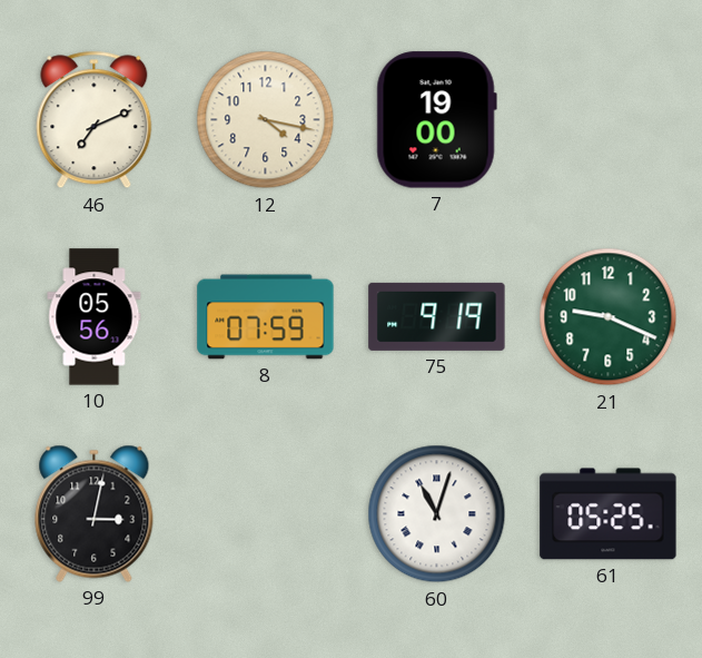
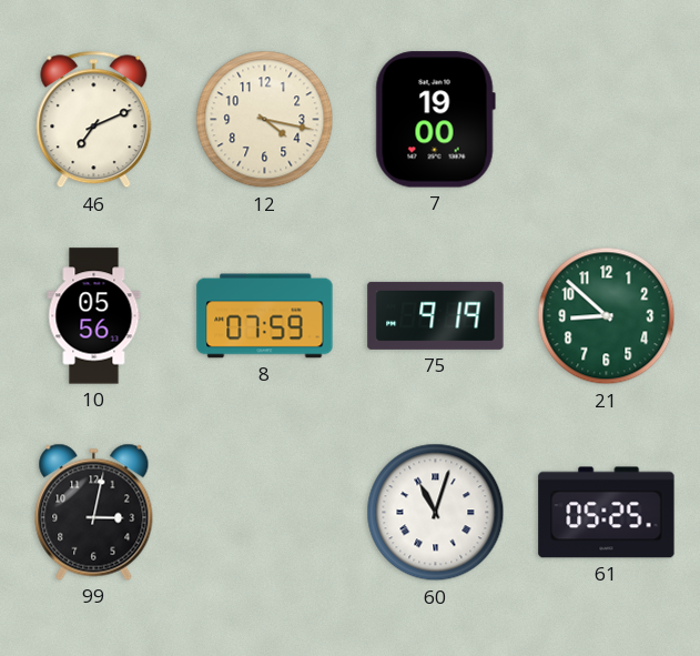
21: 9:19 -> 8:52
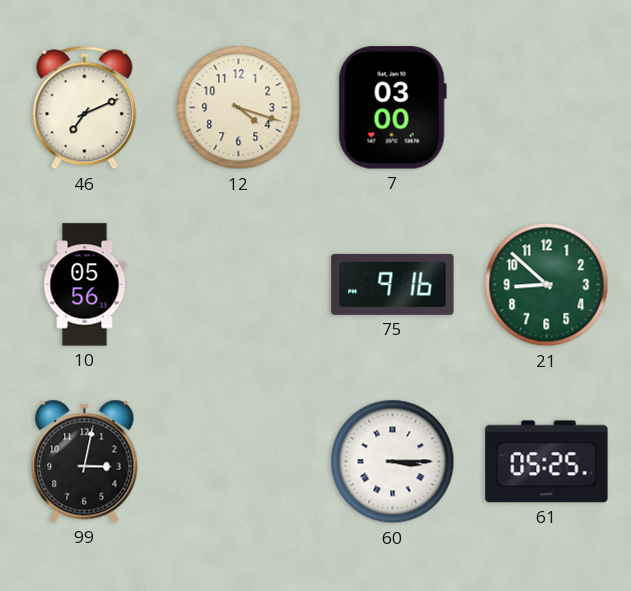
12: 4:17 -> 4:18
7: 19:00 -> 03:00
8: 07:59 -> none
75: 9:19 -> 9:16
60: 11:03 -> 3:15
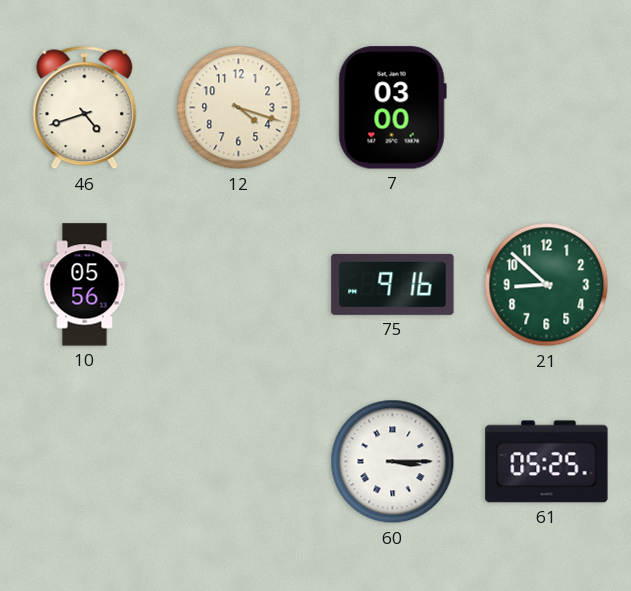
46: 7:11 -> 4:42
99: 3:02 -> none
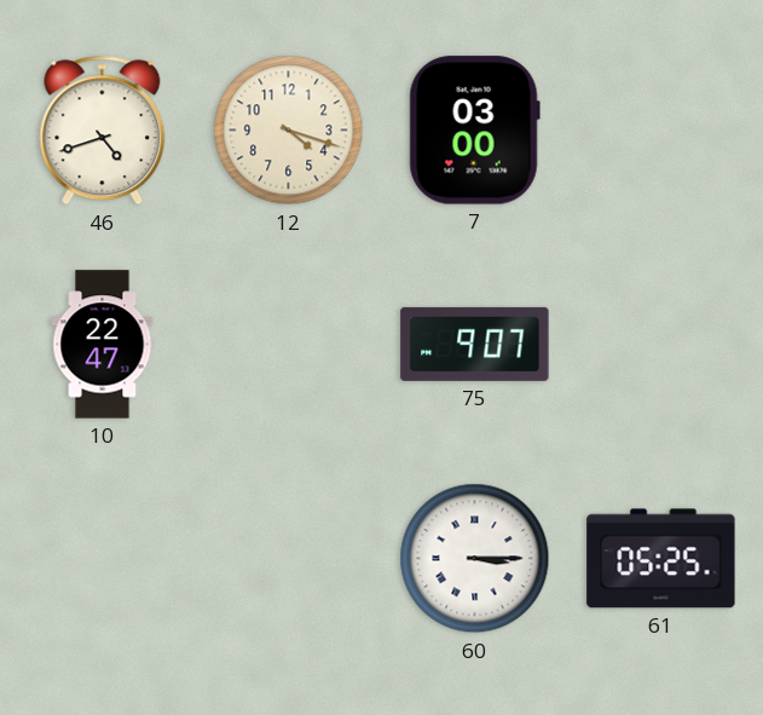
10: 05:56 -> 22:47
75: 9:16 -> 9:07
21: 8:52 -> none
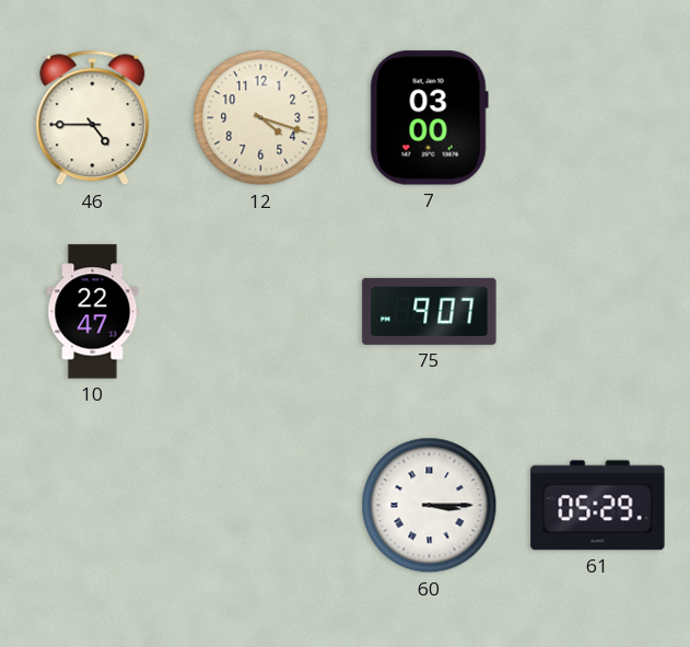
46: 4:42 -> 4:45
61: 05:25 -> 05:29
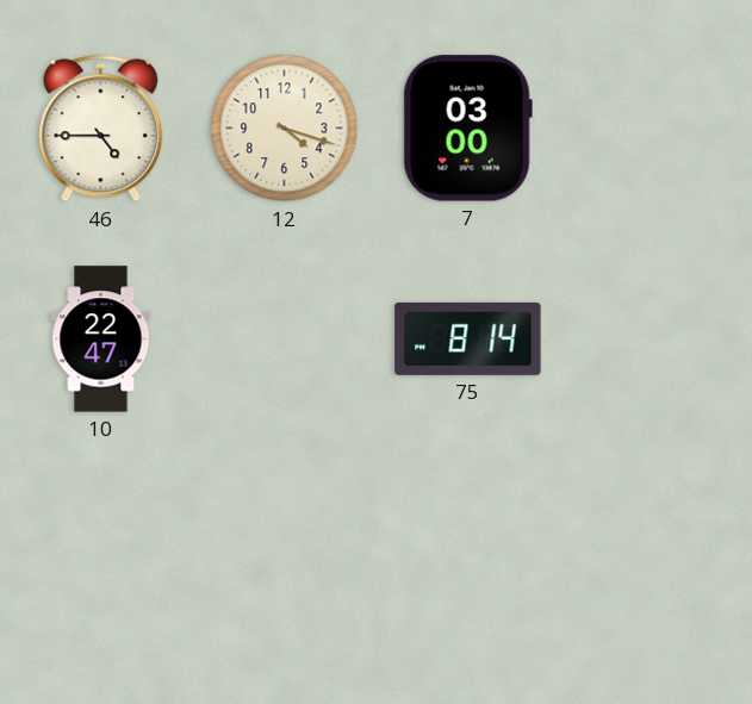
75: 9:07 -> 8:14
60: 3:15 -> none
61: 05:29 -> none
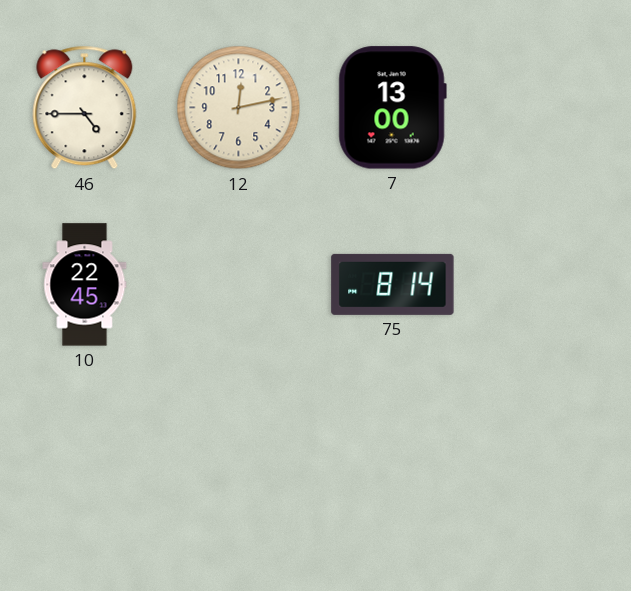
12: 4:18 -> 12:13
7: 03:00 -> 13:00
10: 22:47 -> 22:45
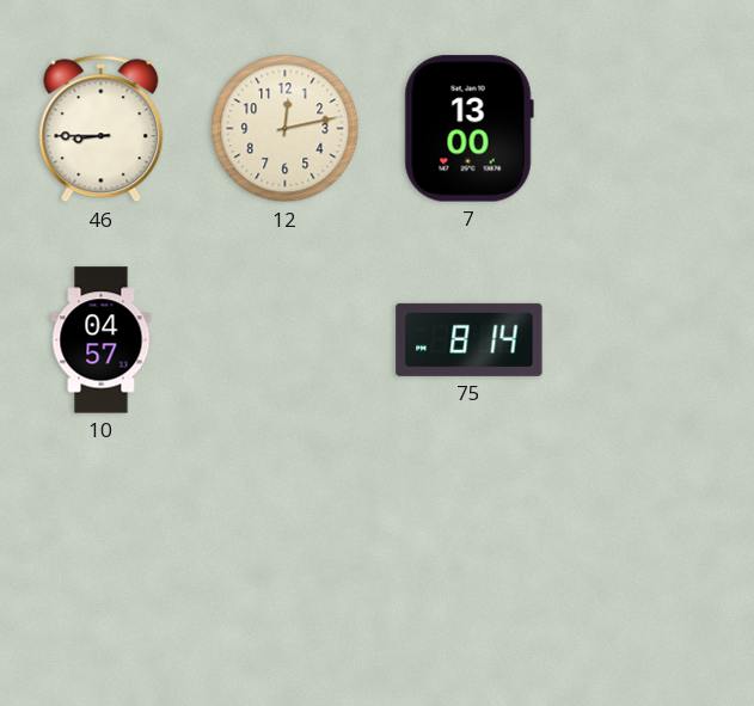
46: 4:45 -> 8:45
10: 22:45 -> 04:57
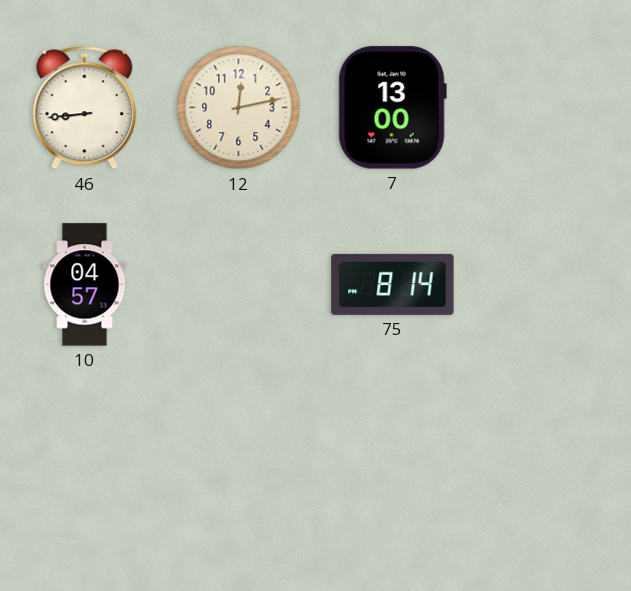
46: 8:45 -> 8:44
